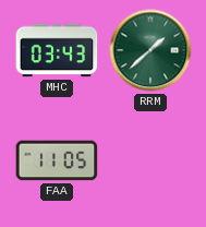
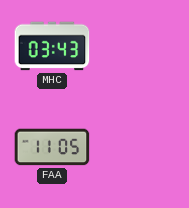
RRM: 1:38 -> none
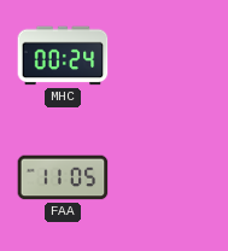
MHC: 03:43 -> 00:24
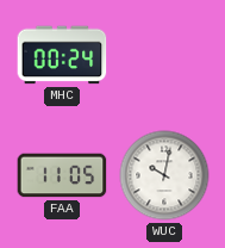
WUC: none -> 10:02
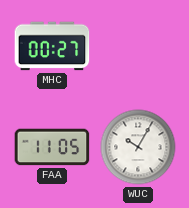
MHC: 00:24 -> 00:27
WUC: 10:02 -> 10:05
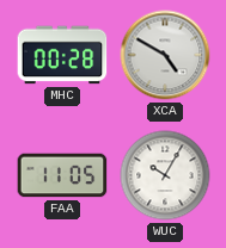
MHC: 00:27 -> 00:28
XCA: none -> 4:50
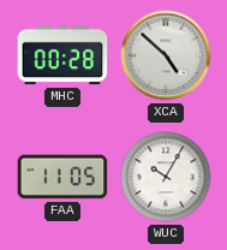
XCA: 4:50 -> 4:52
